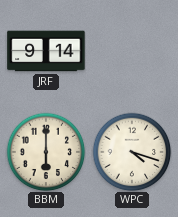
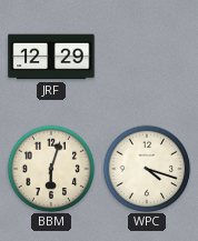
JRF: 9:14 -> 12:29
BBM: 6:00 -> 6:03
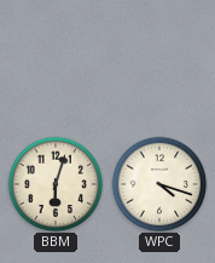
JRF: 12:29 -> none
